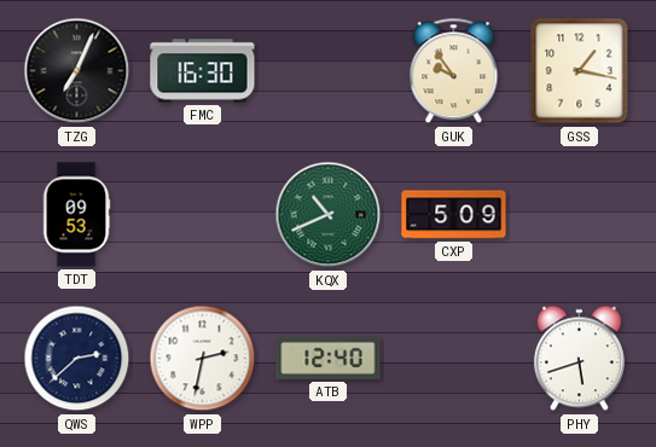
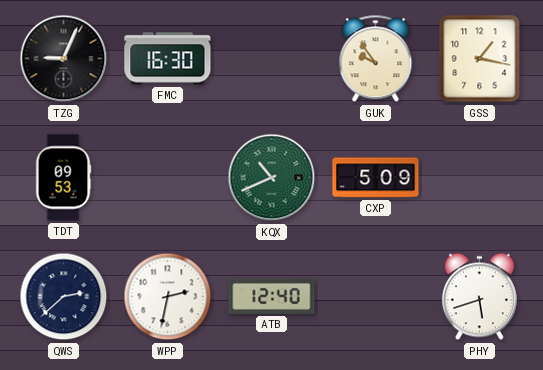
TZG: 7:04 -> 9:04
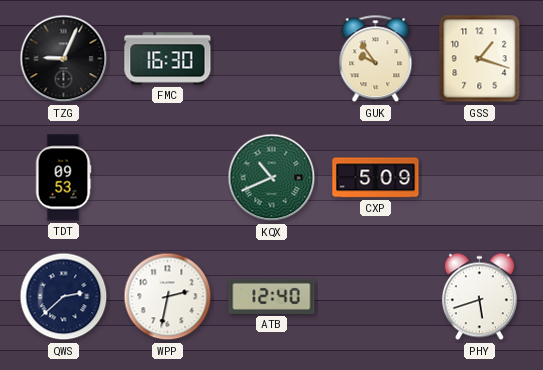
GSS: 1:17 -> 1:18
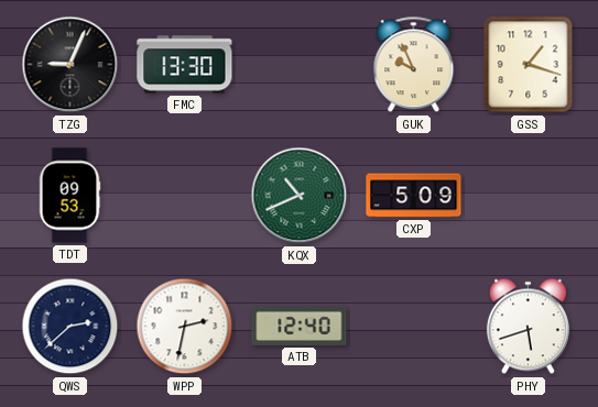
FMC: 16:30 -> 13:30
GUK: 9:54 -> 9:56
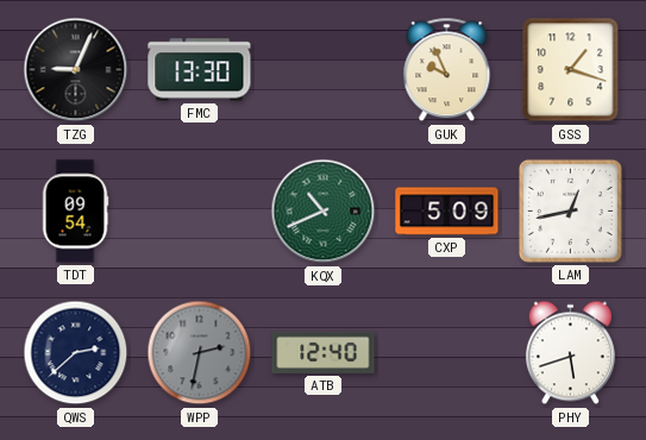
TDT: 09:53 -> 09:54
LAM: none -> 12:43
WPP dial: white -> grey
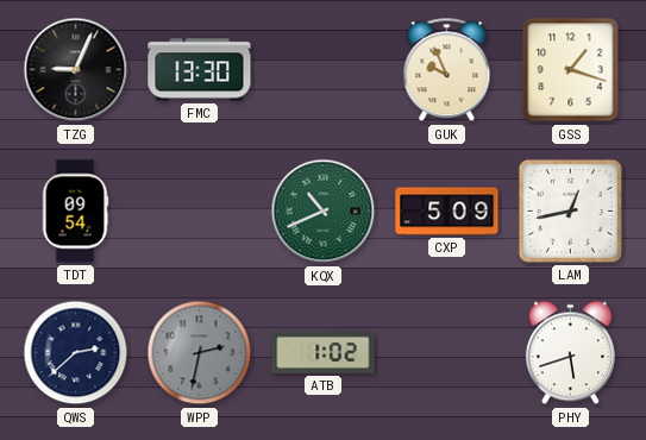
ATB: 12:40 -> 1:02
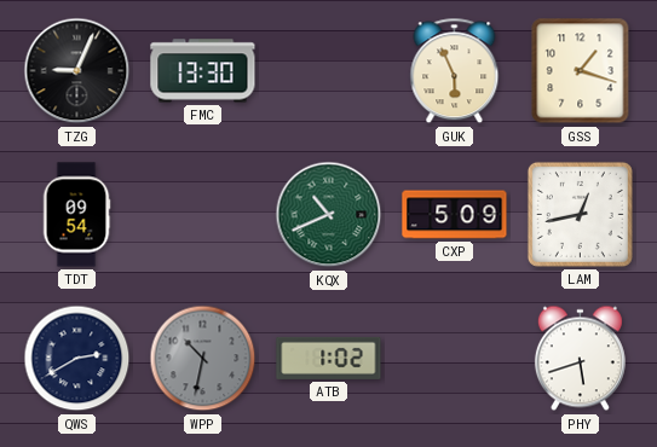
GUK: 9:56 -> 5:56
QWS: 2:38 -> 2:40
WPP: 2:32 -> 10:32
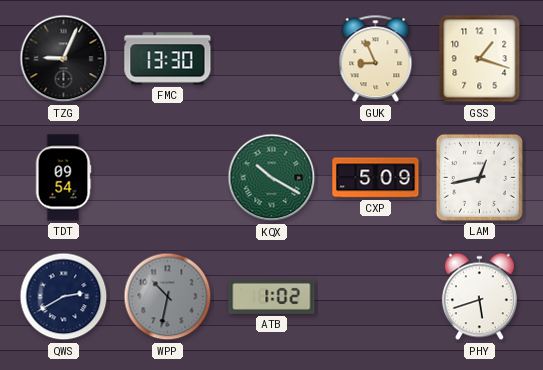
GUK: 5:56 -> 8:56
KQX: 10:41 -> 10:20
